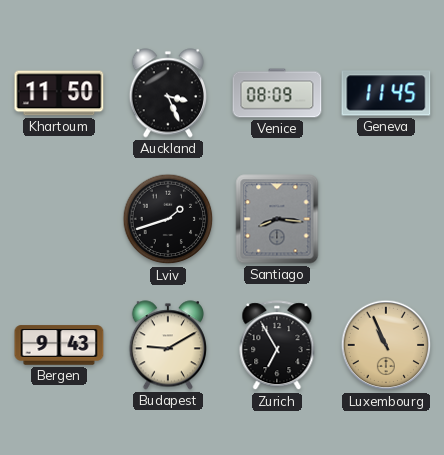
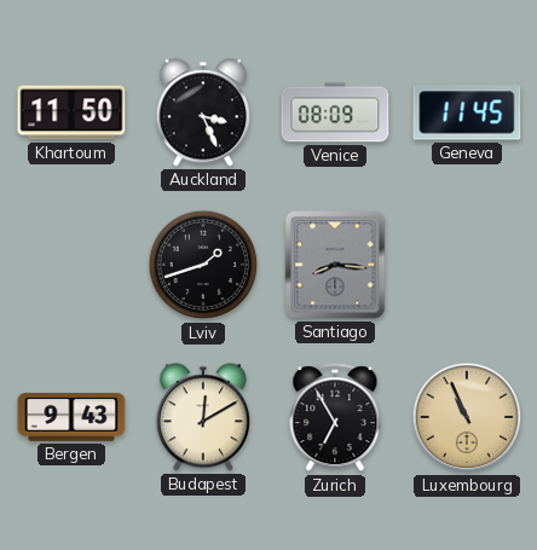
Budapest: 9:10 -> 12:10
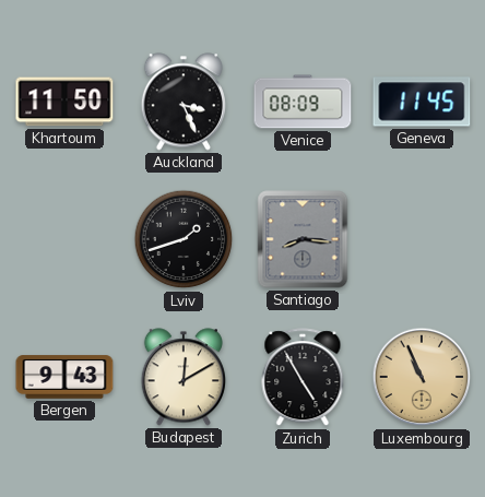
Zurich: 6:55 -> 4:55
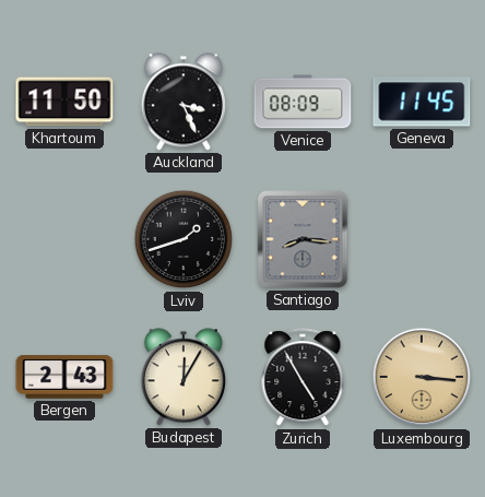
Bergen: 9:43 -> 2:43
Budapest: 12:10 -> 12:05
Luxembourg: 10:56 -> 3:16
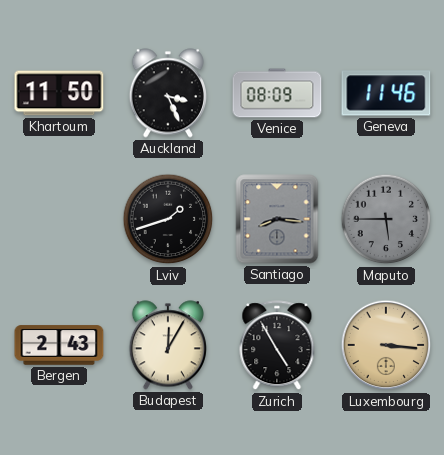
Geneva: 11:45 -> 11:46
Maputo: none -> 5:45
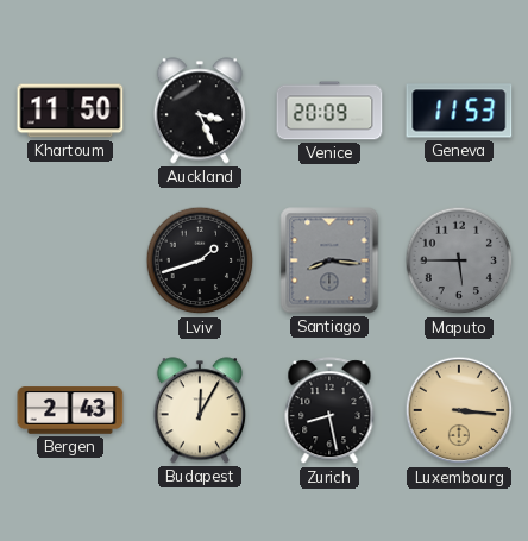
Venice: 08:09 -> 20:09
Geneva: 11:46 -> 11:53
Zurich: 4:55 -> 8:28
